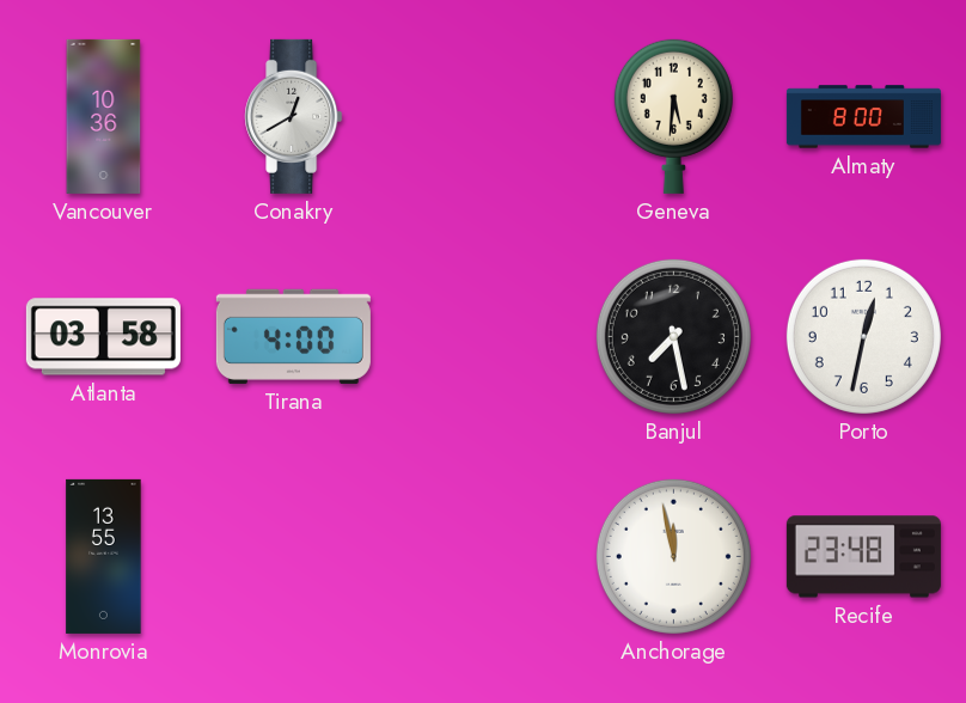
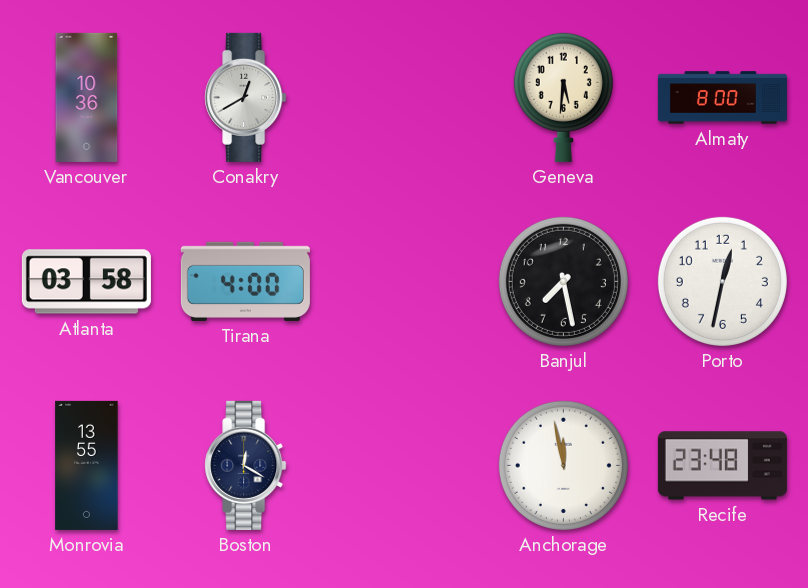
Boston: none -> 12:20
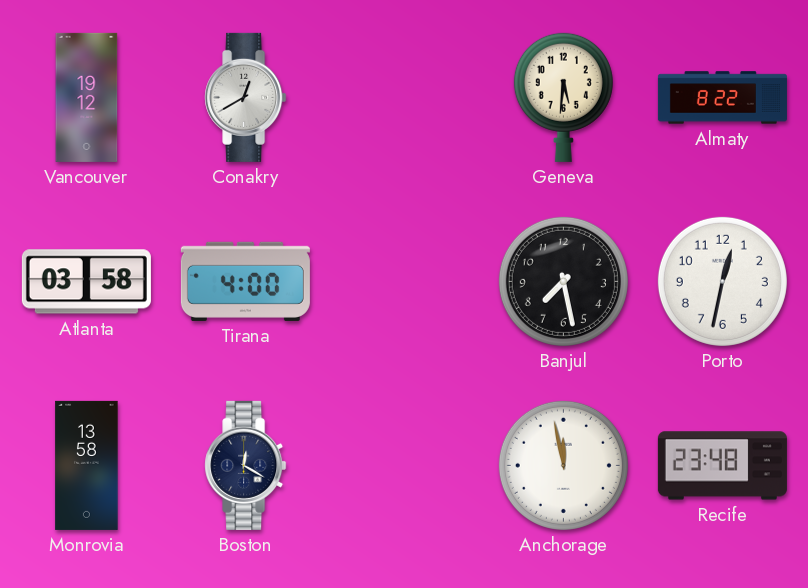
Vancouver: 10:36 -> 19:12
Almaty: 8:00 -> 8:22
Monrovia: 13:55 -> 13:58
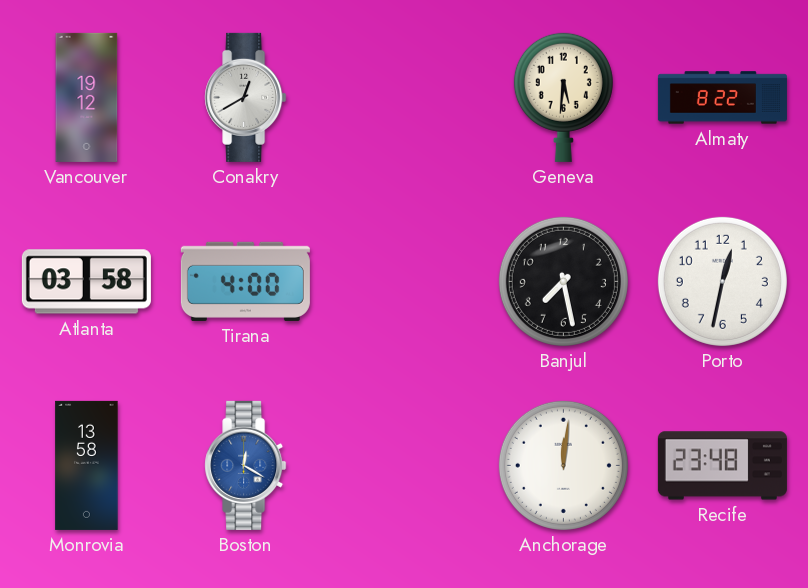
Boston dial: navy -> blue
Anchorage: 11:58 -> 12:01
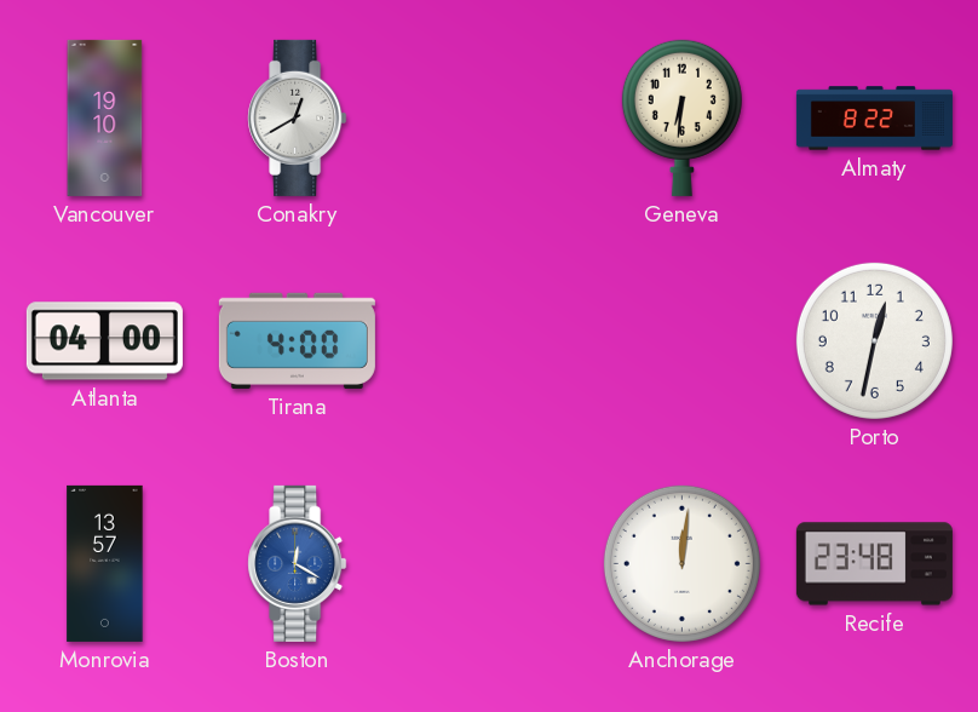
Vancouver: 19:12 -> 19:10
Geneva: 5:31 -> 6:31
Atlanta: 03:58 -> 04:00
Banjul: 7:28 -> none
Monrovia: 13:58 -> 13:57
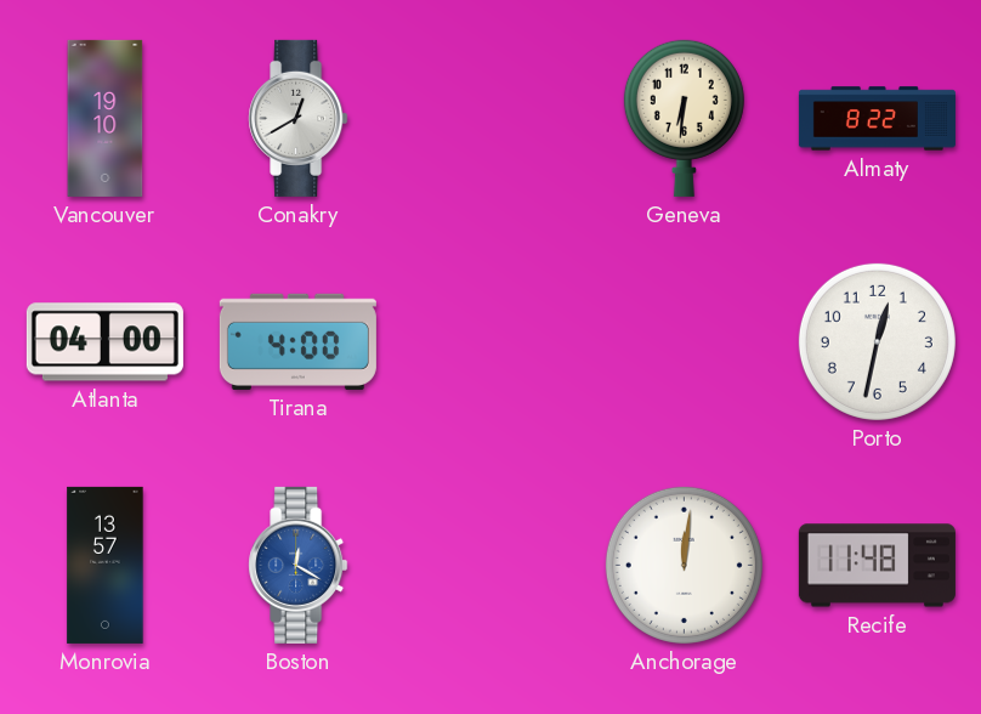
Recife: 23:48 -> 11:48
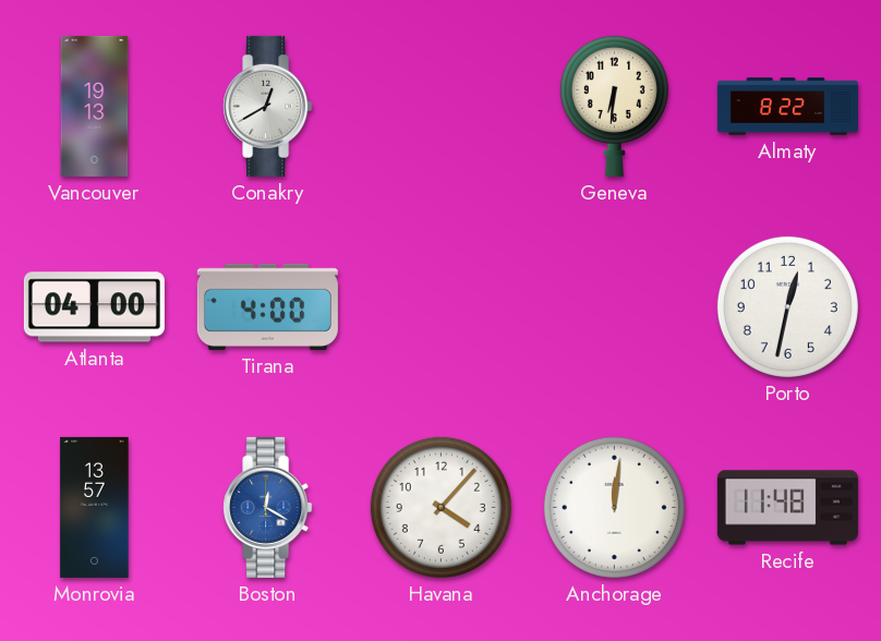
Vancouver: 19:10 -> 19:13
Havana: none -> 4:07
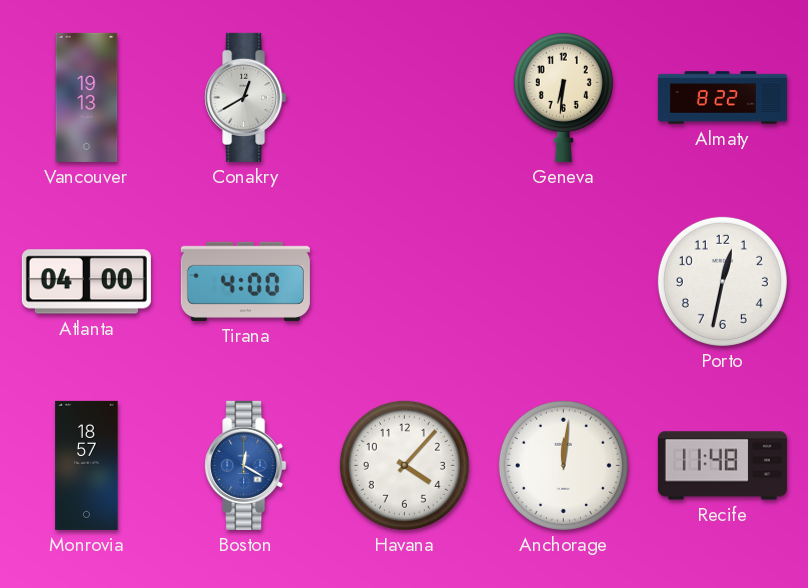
Monrovia: 13:57 -> 18:57
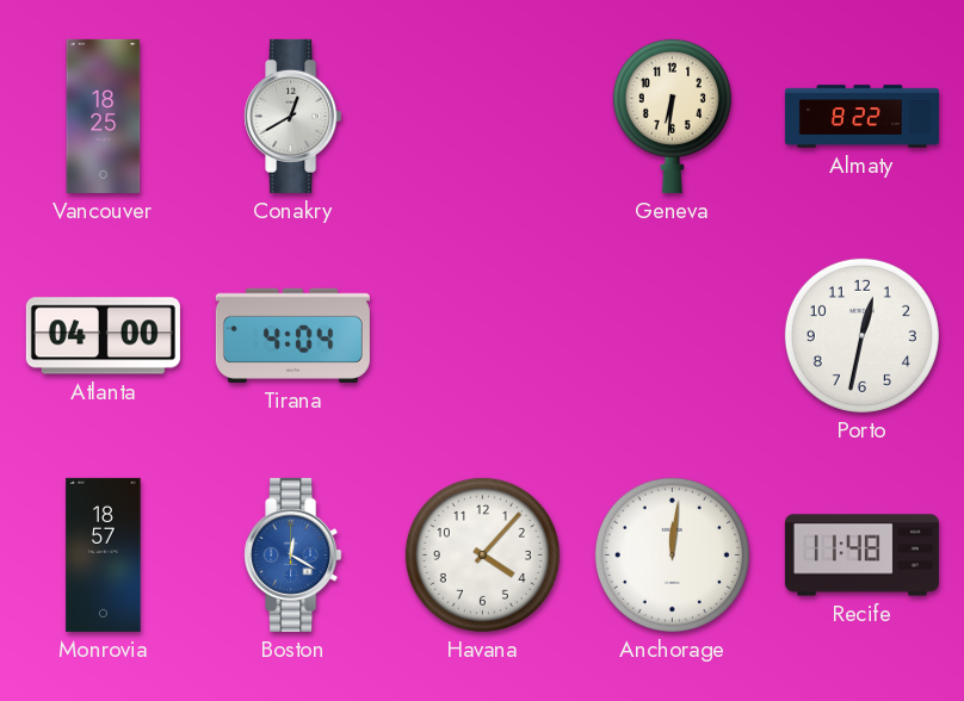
Vancouver: 19:13 -> 18:25
Tirana: 4:00 -> 4:04
